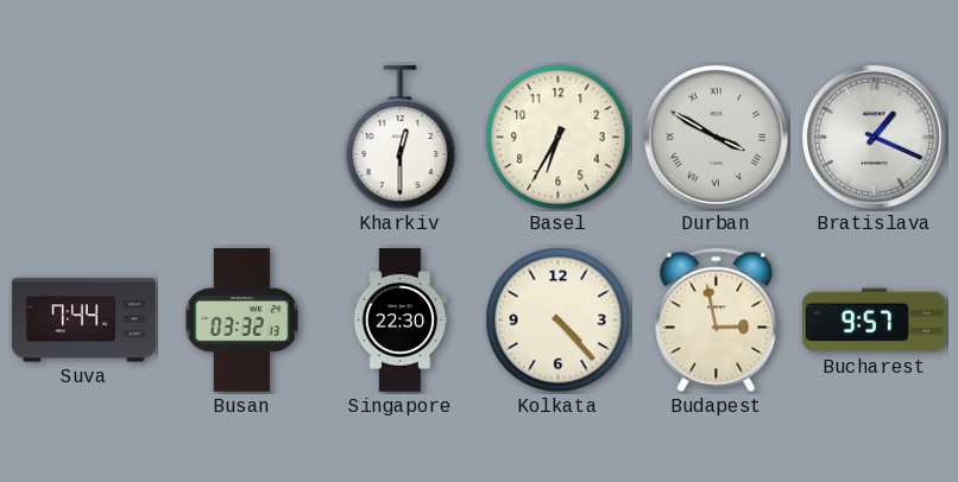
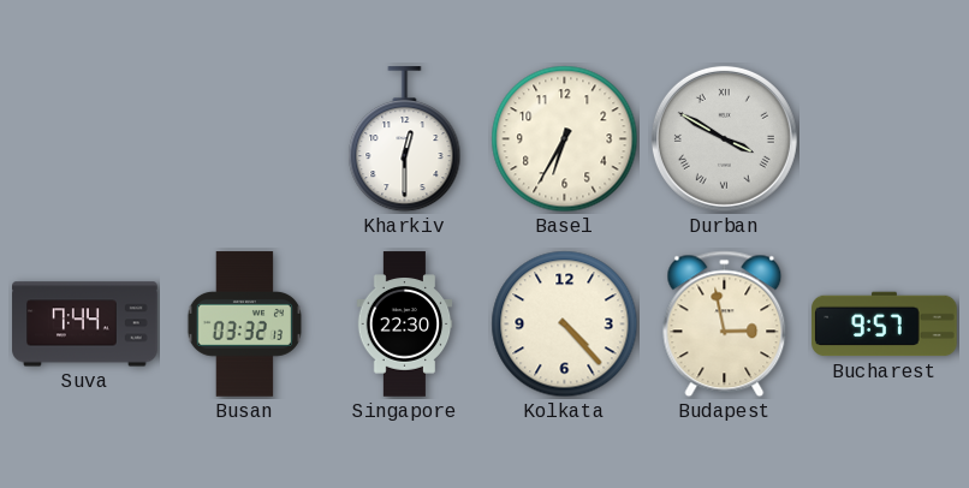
Bratislava: 1:19 -> none
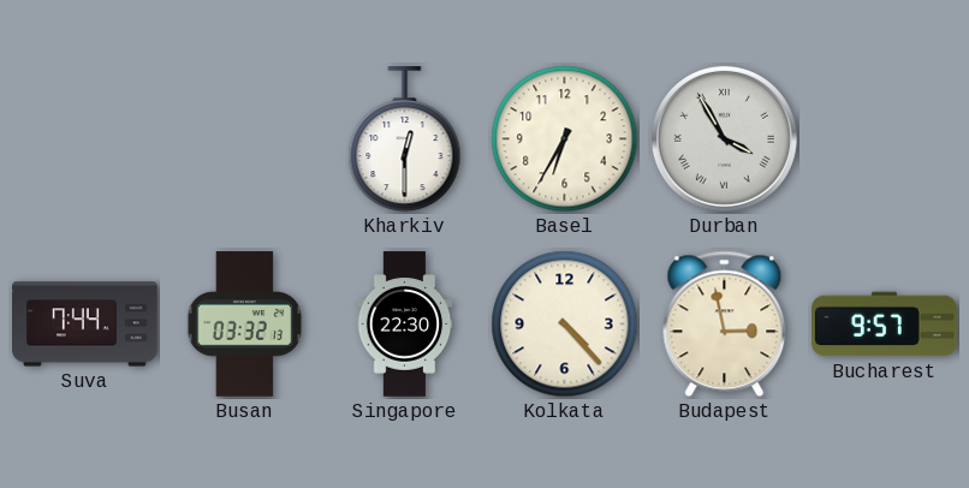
Durban: 3:50 -> 3:55
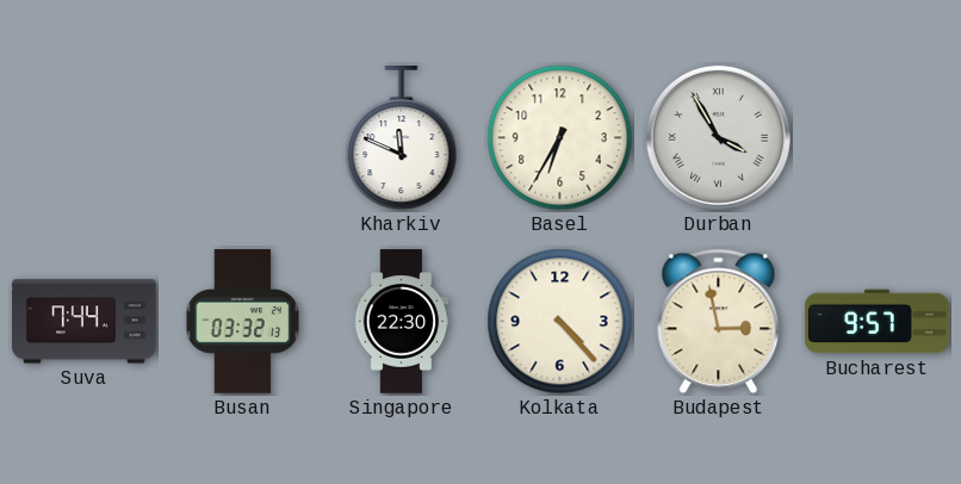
Kharkiv: 12:30 -> 11:49
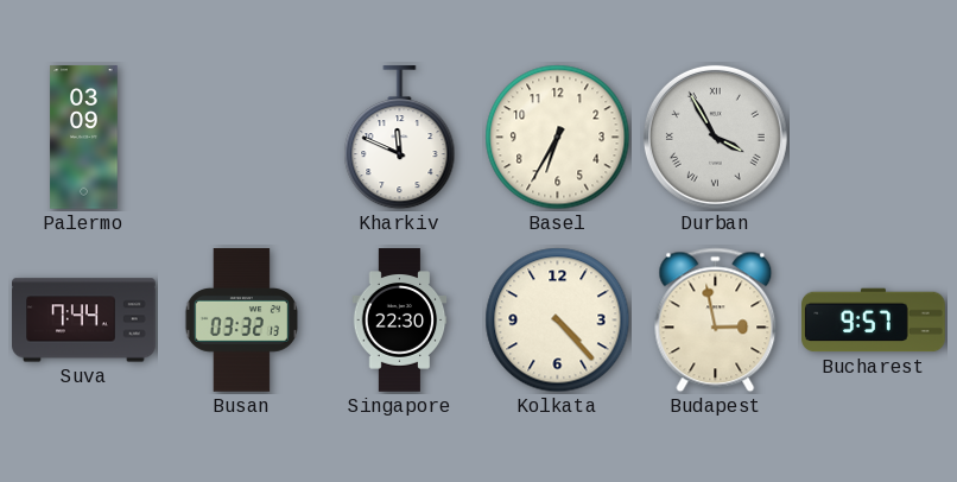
Palermo: none -> 03:09
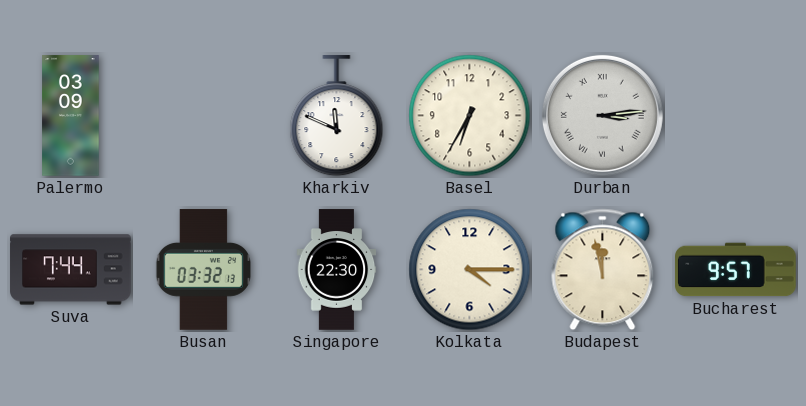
Durban: 3:55 -> 3:14
Kolkata: 4:23 -> 4:15
Budapest: 2:58 -> 11:58
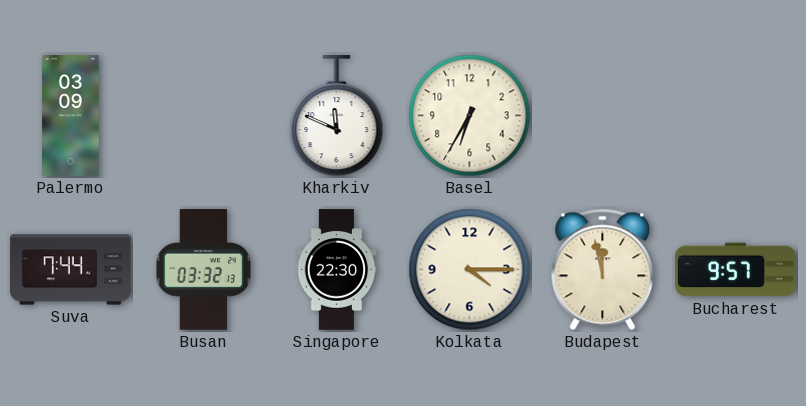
Durban: 3:14 -> none
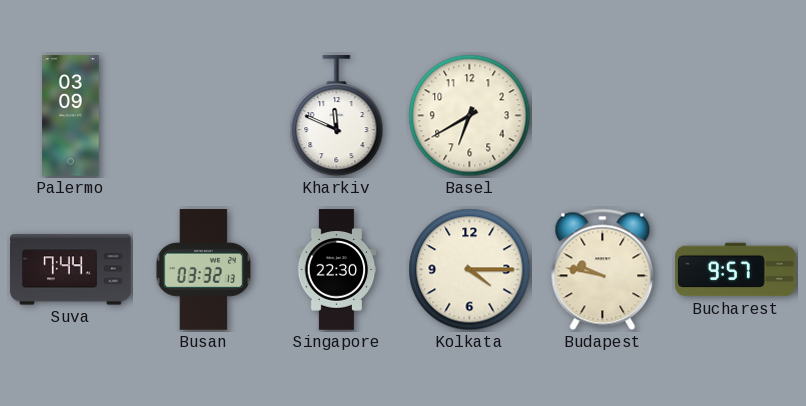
Basel: 6:35 -> 6:40
Budapest: 11:58 -> 9:47
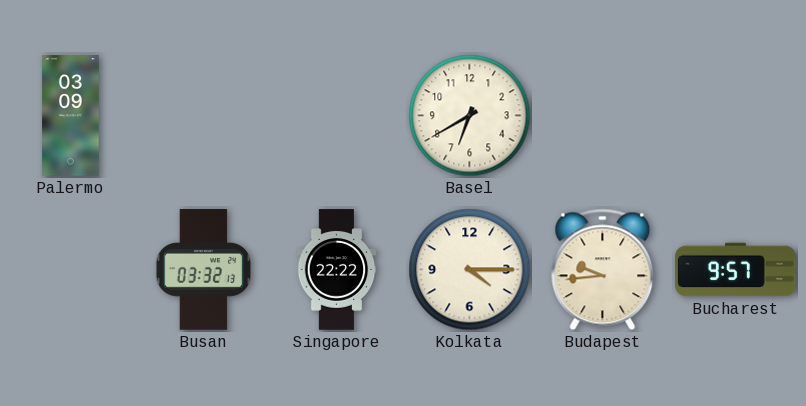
Kharkiv: 11:49 -> none
Suva: 7:44 -> none
Singapore: 22:30 -> 22:22
Budapest: 9:47 -> 9:44
